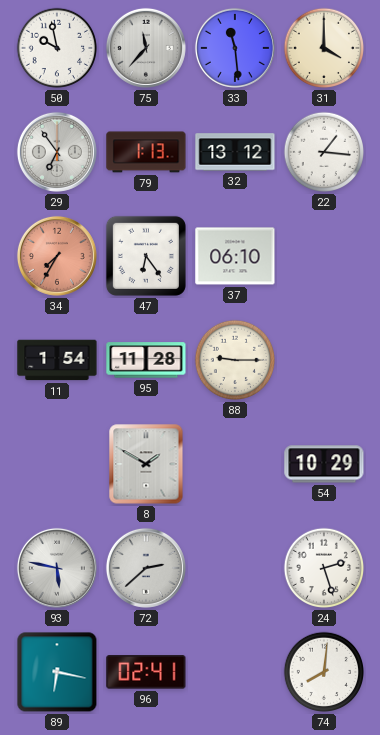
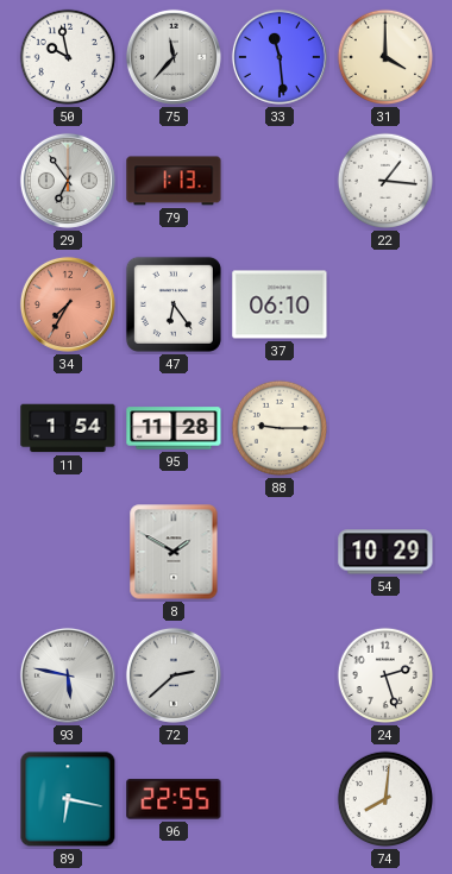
32: 13:12 -> none
96: 02:41 -> 22:55
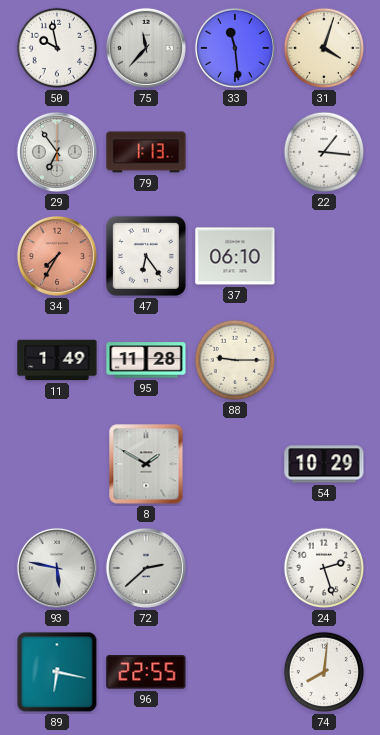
31: 4:00 -> 4:03
11: 1:54 -> 1:49
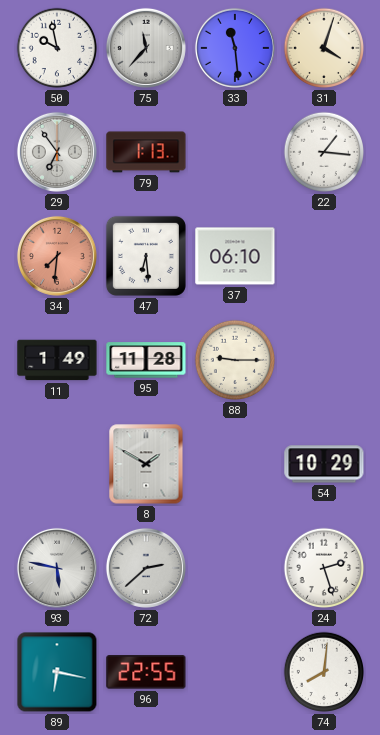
34: 7:35 -> 7:31
47: 6:24 -> 6:29
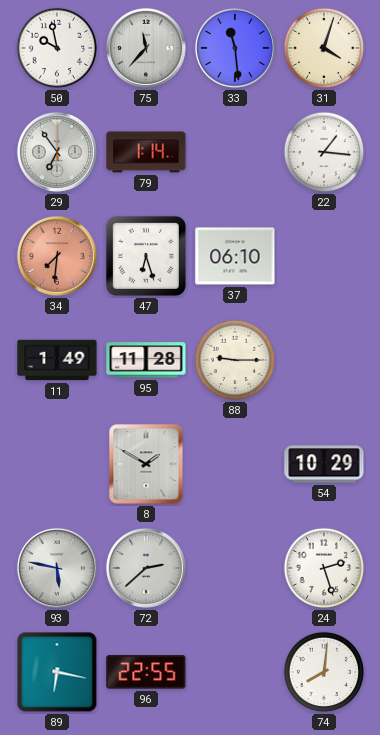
79: 1:13 -> 1:14
47: 6:29 -> 6:27
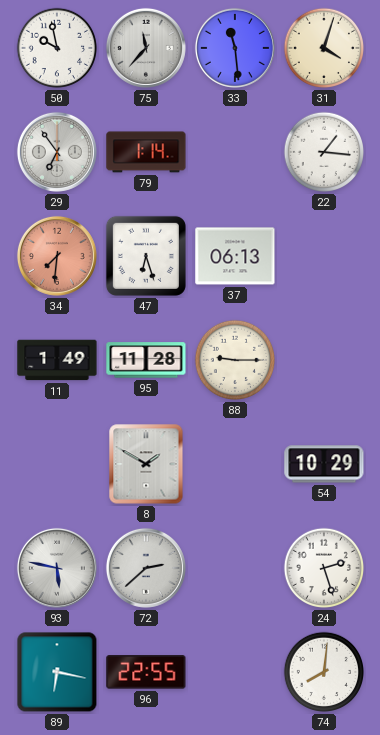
37: 06:10 -> 06:13
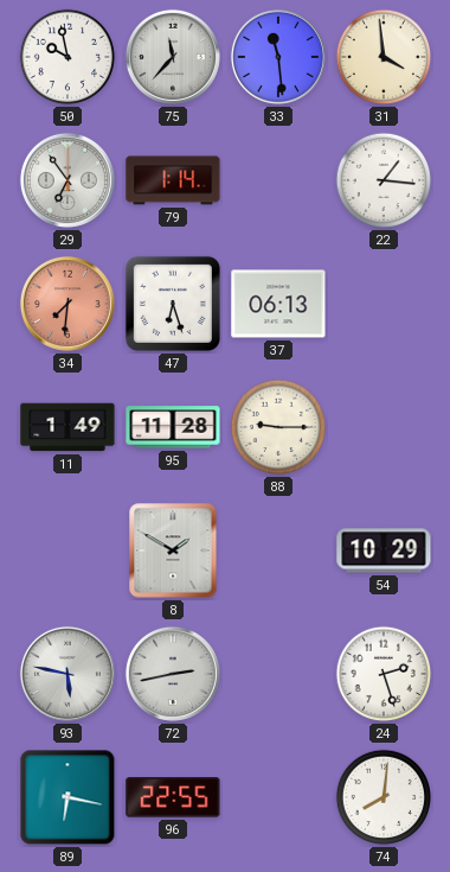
31: 4:03 -> 3:59
72: 2:38 -> 2:43
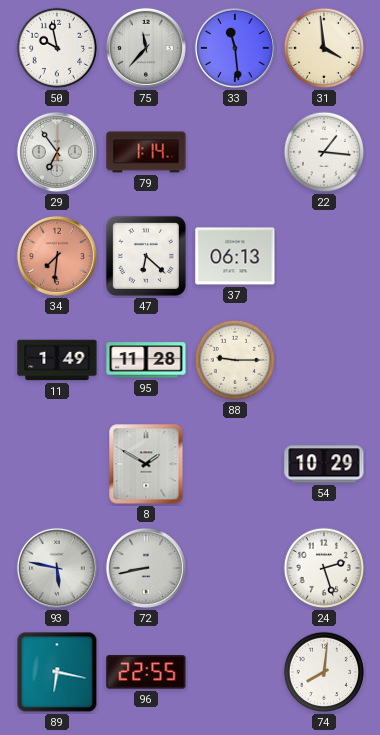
47: 6:27 -> 6:22
72: 2:43 -> 8:43
